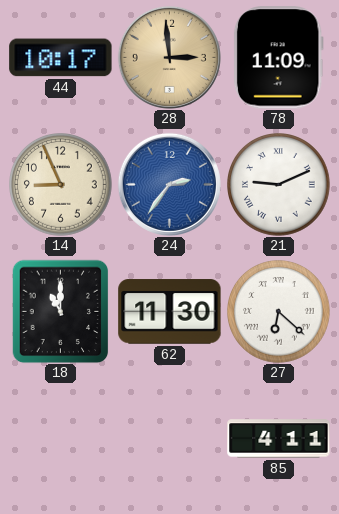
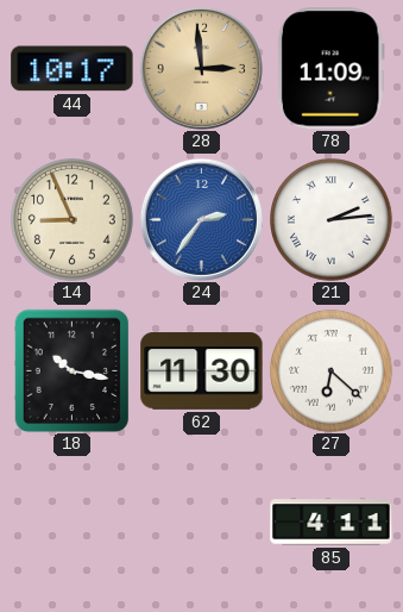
21: 9:11 -> 2:14
18: 11:00 -> 10:17
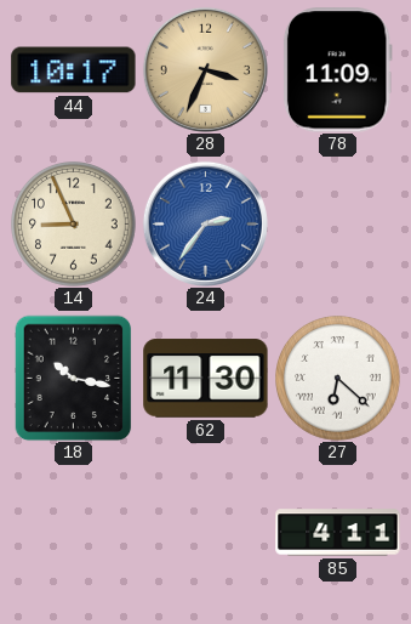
28: 2:59 -> 3:34
21: 2:14 -> none
